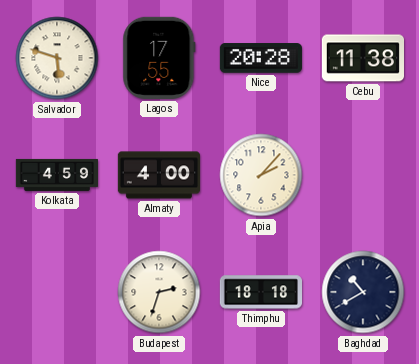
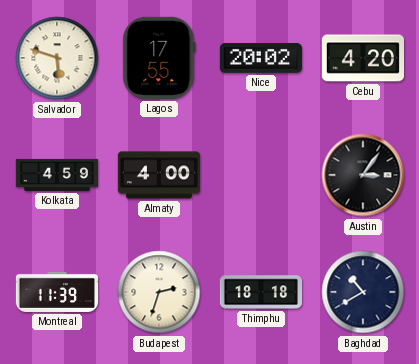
Nice: 20:28 -> 20:02
Cebu: 11:38 -> 4:20
Apia: 2:07 -> none
Austin: none -> 3:06
Montreal: none -> 11:39
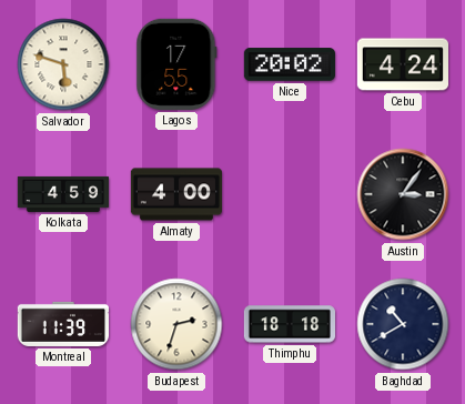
Cebu: 4:20 -> 4:24
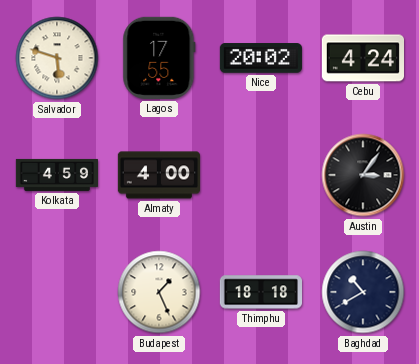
Montreal: 11:39 -> none
Budapest: 2:33 -> 1:26
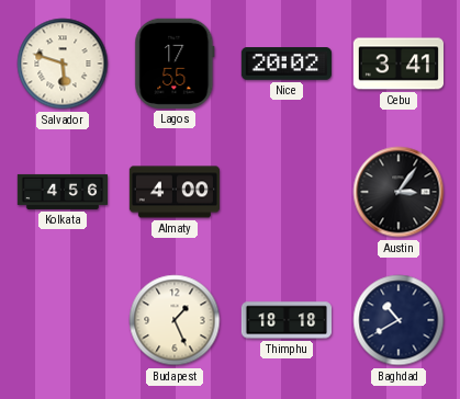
Cebu: 4:24 -> 3:41
Kolkata: 4:59 -> 4:56
